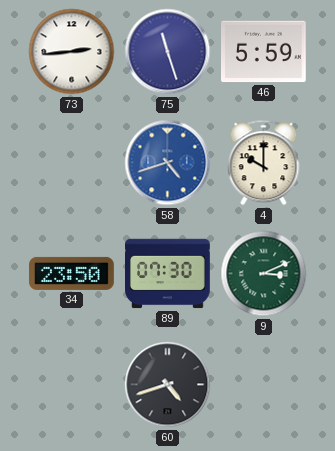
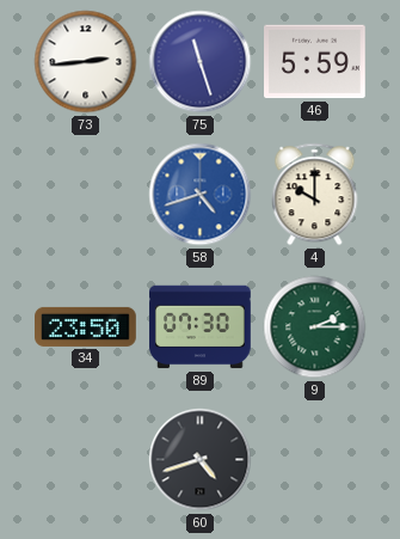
9: 3:11 -> 2:15
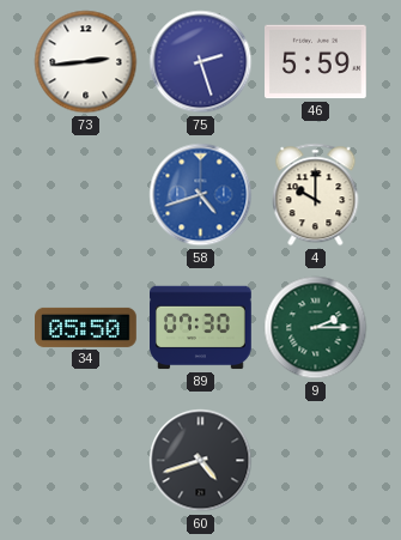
75: 11:27 -> 2:27
34: 23:50 -> 05:50
